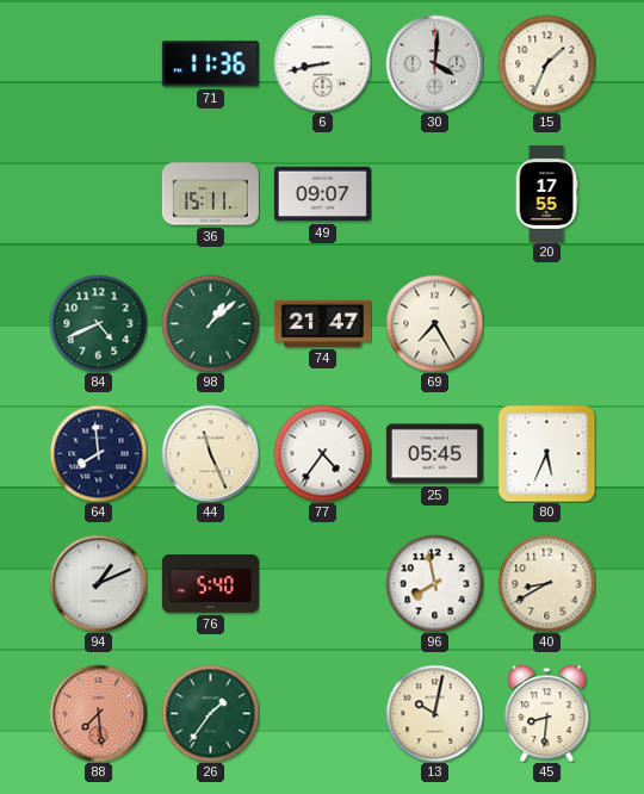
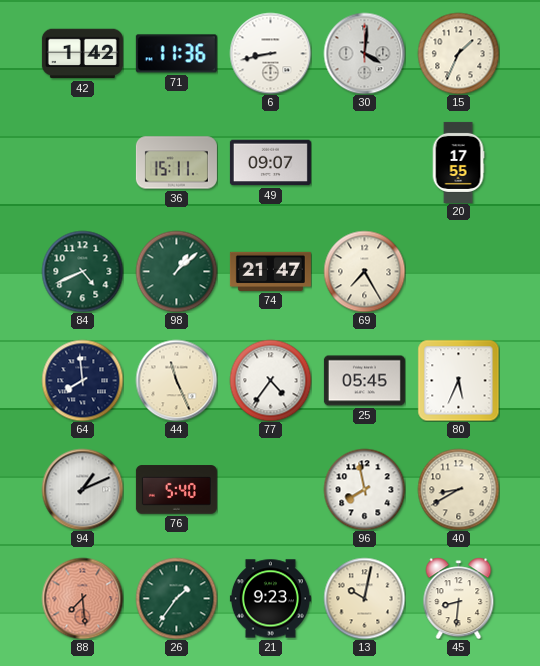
42: none -> 1:42
21: none -> 9:23
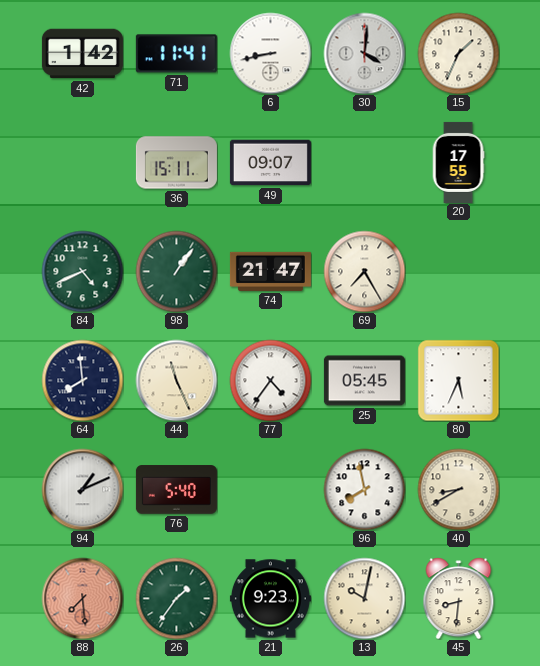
71: 11:36 -> 11:41
98: 1:08 -> 1:06
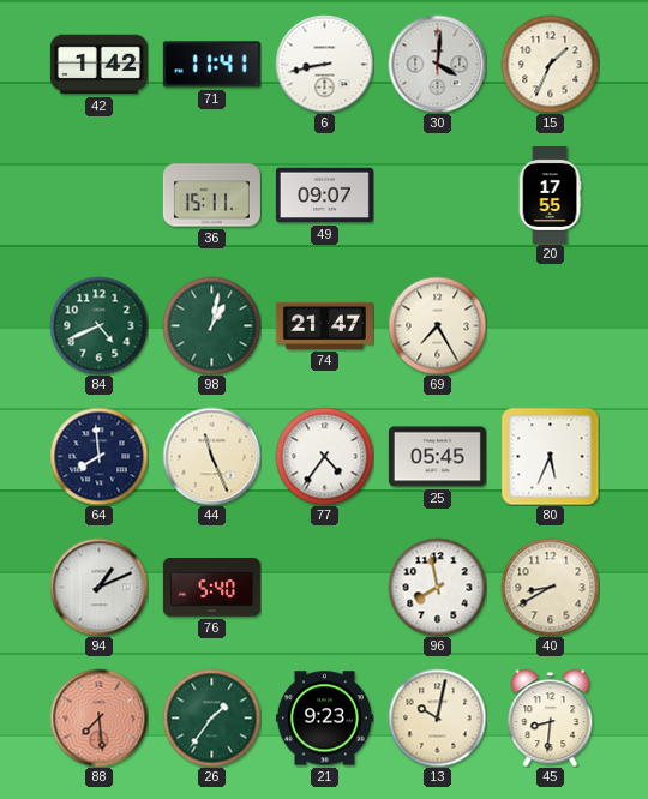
98: 1:06 -> 1:02
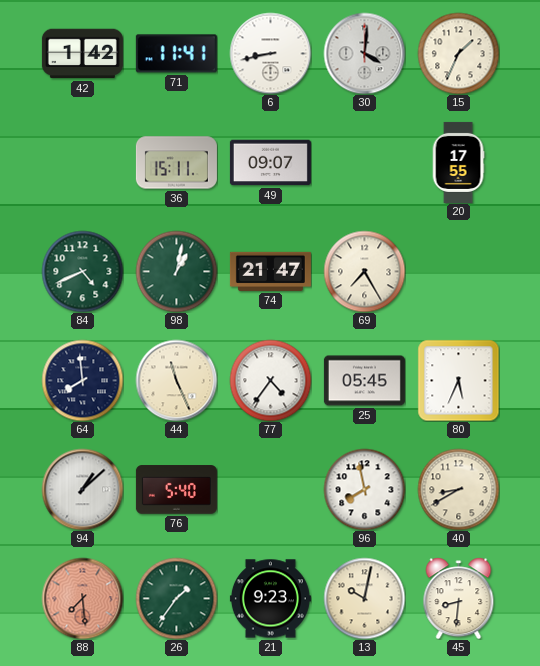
94: 1:11 -> 1:08
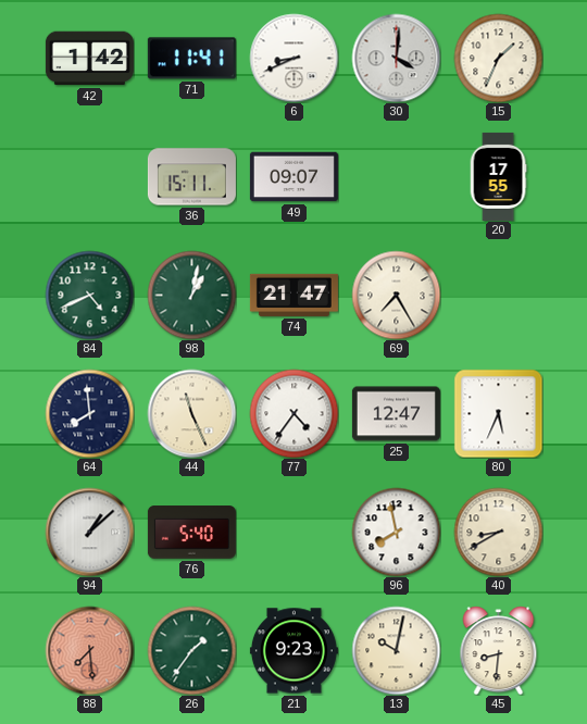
6: 8:43 -> 8:41
25: 05:45 -> 12:47
